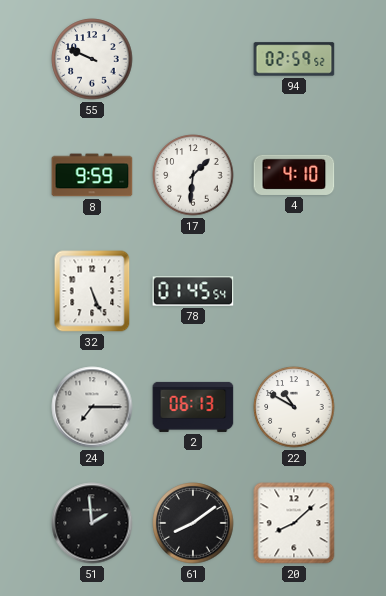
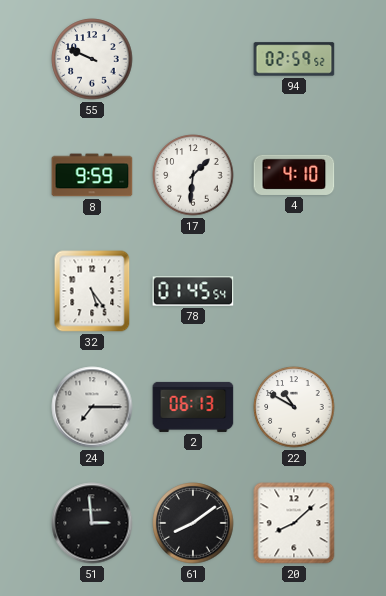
32: 5:26 -> 5:24
51: 1:59 -> 2:59
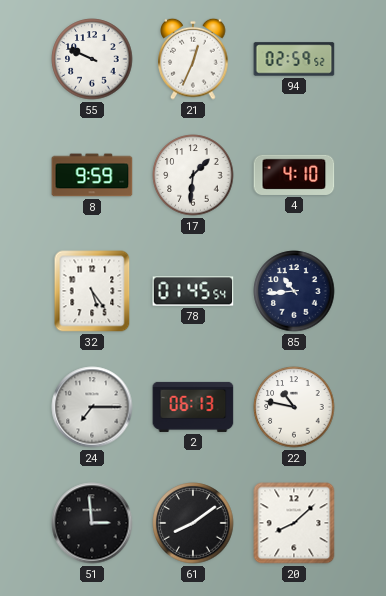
21: none -> 12:34
85: none -> 10:44
22: 10:50 -> 10:47
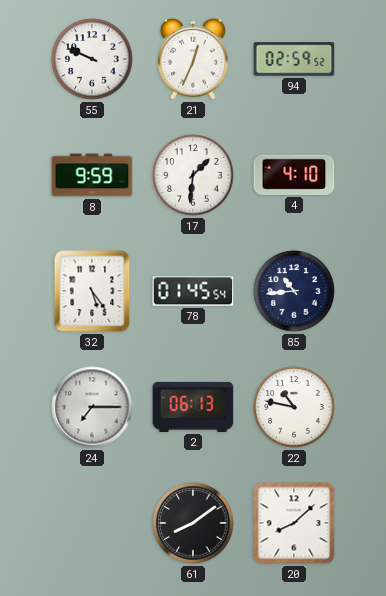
51: 2:59 -> none
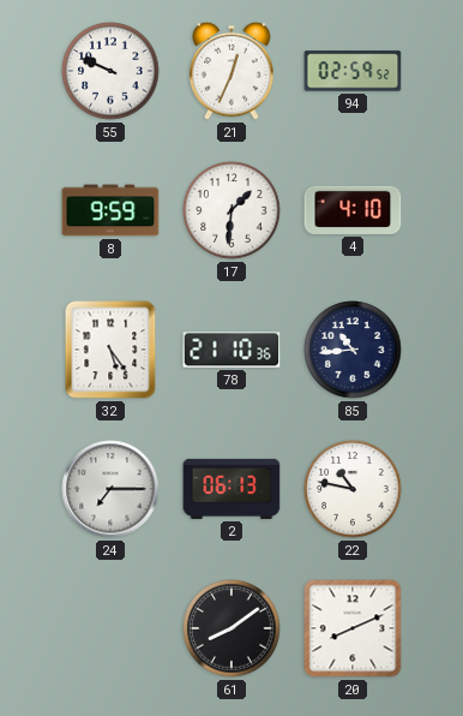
78: 01:45 -> 21:10
20: 8:08 -> 8:11
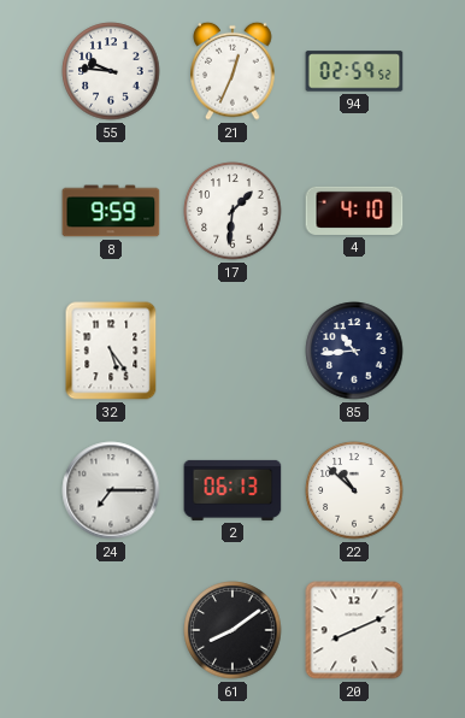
55: 9:49 -> 9:46
78: 21:10 -> none
22: 10:47 -> 10:52
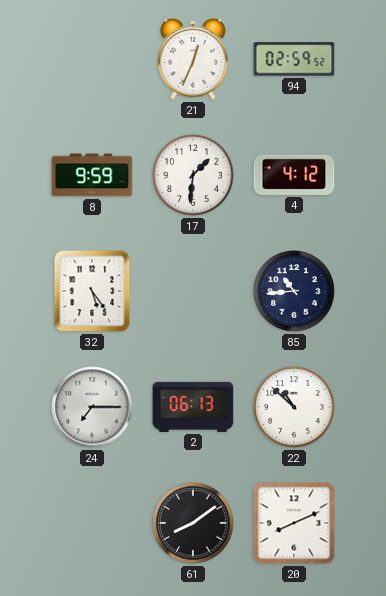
55: 9:46 -> none
4: 4:10 -> 4:12
